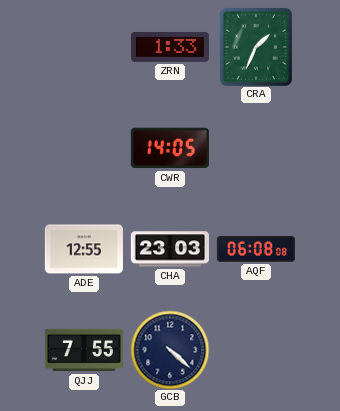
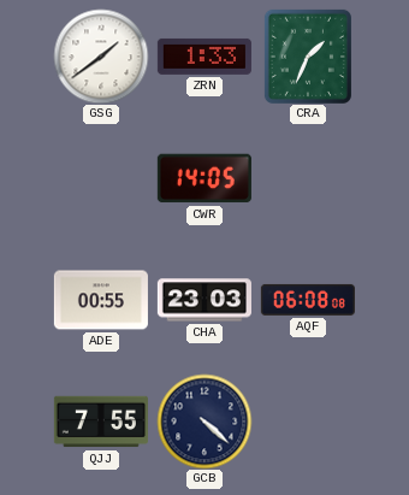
GSG: none -> 1:39
ADE: 12:55 -> 00:55
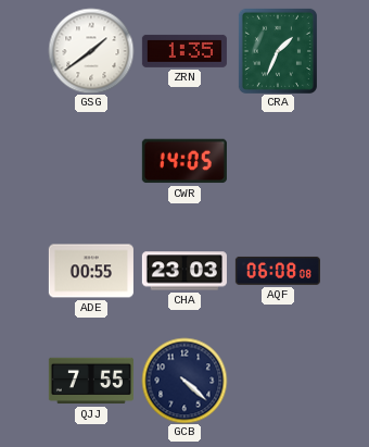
ZRN: 1:33 -> 1:35
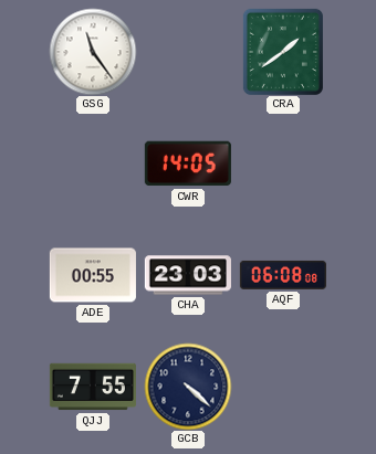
GSG: 1:39 -> 11:24
ZRN: 1:35 -> none
CRA: 1:34 -> 1:39
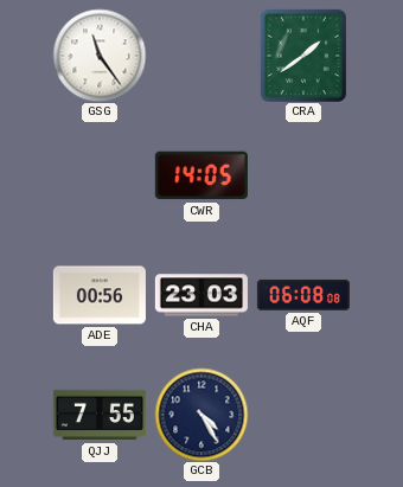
ADE: 00:55 -> 00:56
GCB: 4:22 -> 4:25
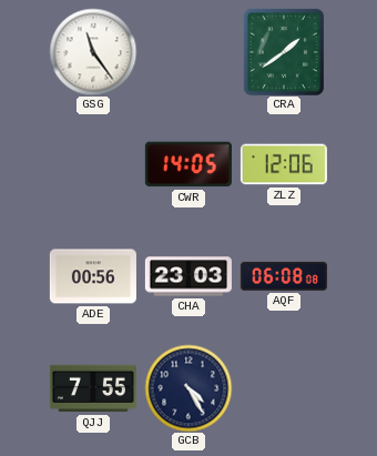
ZLZ: none -> 12:06
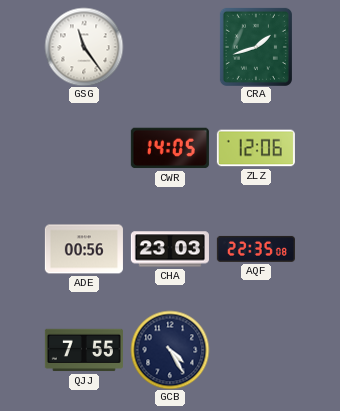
CRA: 1:39 -> 1:42
AQF: 06:08 -> 22:35
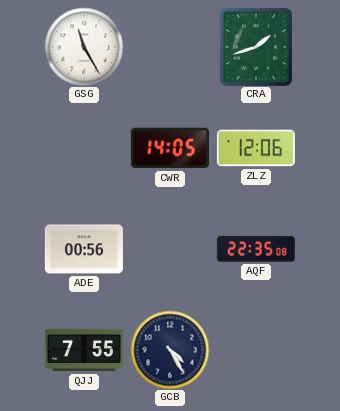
GSG: 11:24 -> 11:25
CHA: 23:03 -> none
